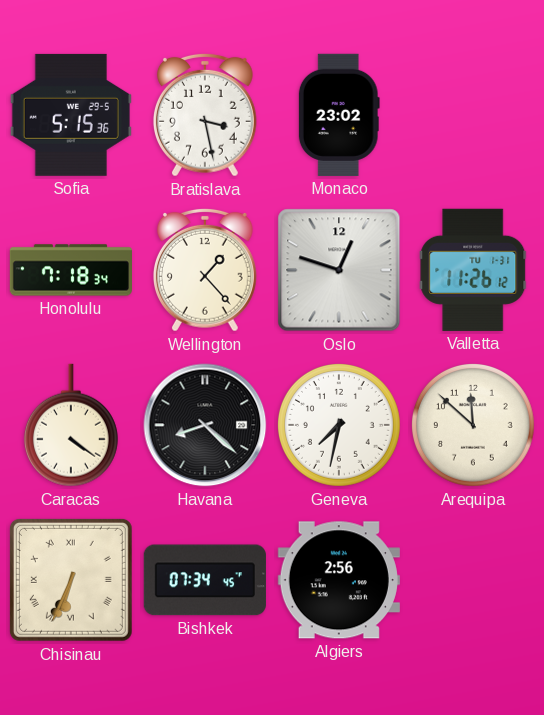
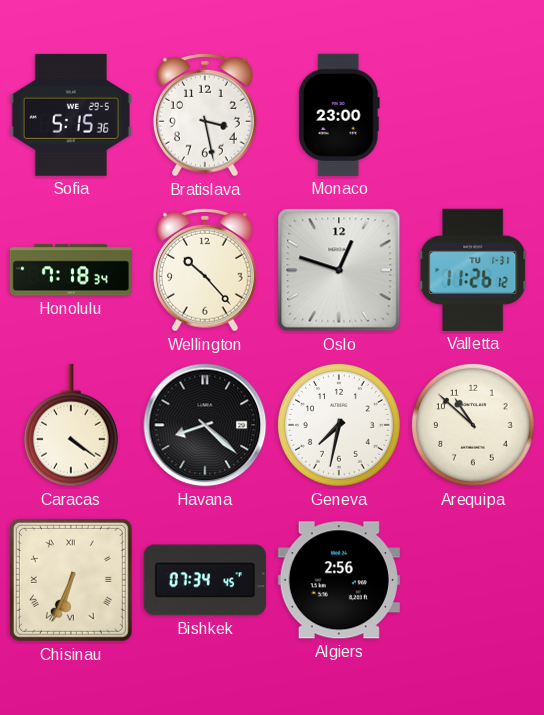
Monaco: 23:02 -> 23:00
Wellington: 1:23 -> 10:23
Arequipa: 11:52 -> 10:52
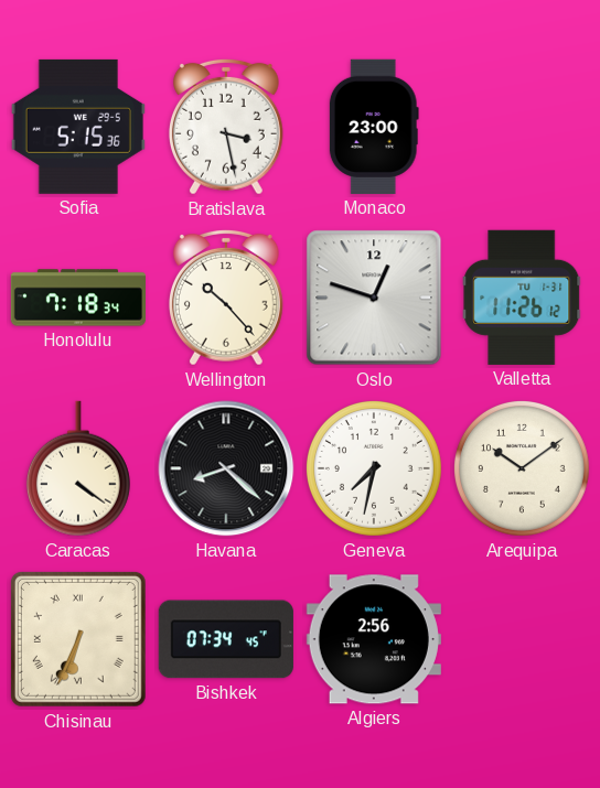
Arequipa: 10:52 -> 10:09
